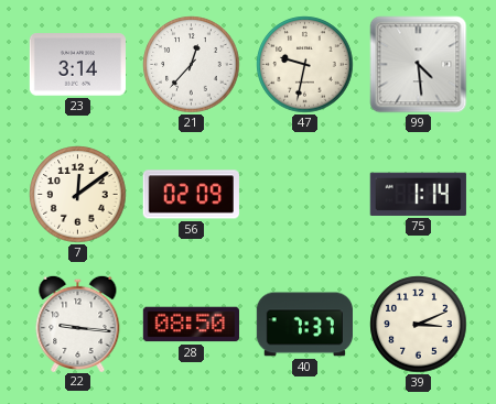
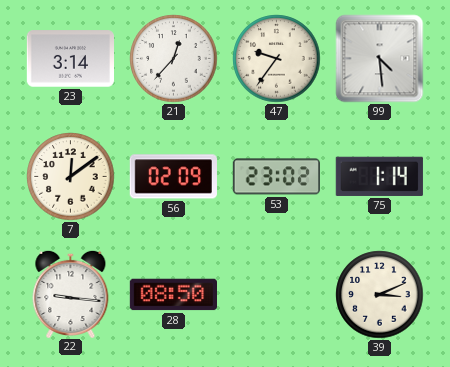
47: 9:32 -> 9:36
53: none -> 23:02
40: 7:37 -> none
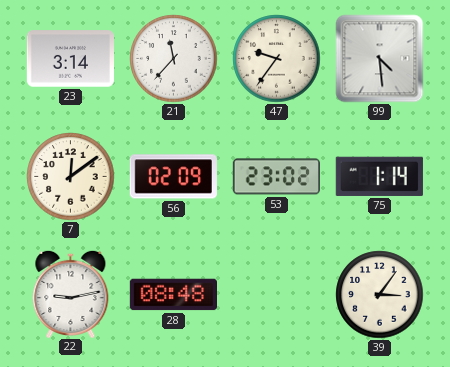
21: 12:37 -> 11:37
22: 9:16 -> 9:13
28: 08:50 -> 08:48
39: 3:11 -> 3:06
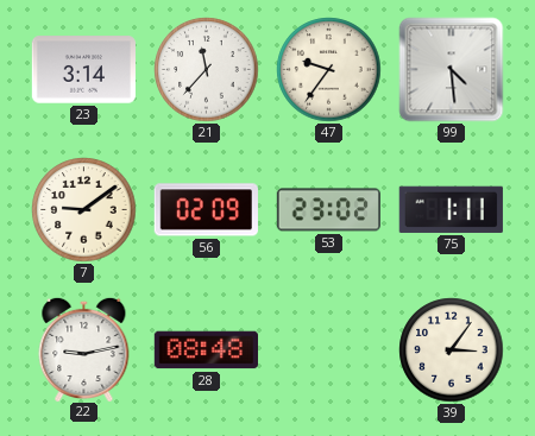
7: 12:09 -> 9:09
75: 1:14 -> 1:11
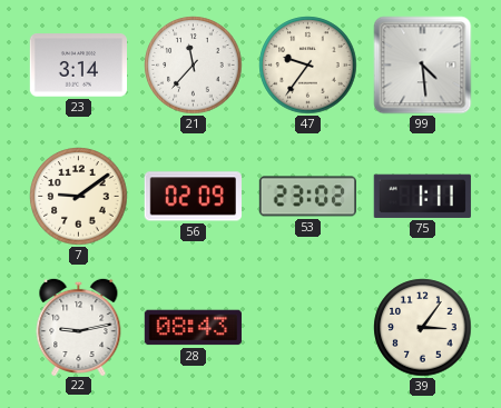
28: 08:48 -> 08:43
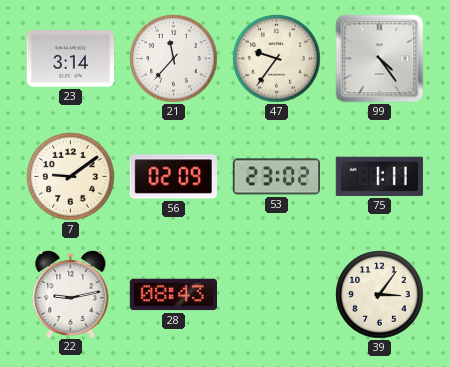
99: 4:29 -> 4:24
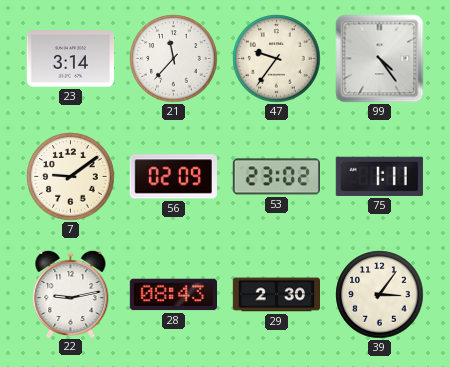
29: none -> 2:30
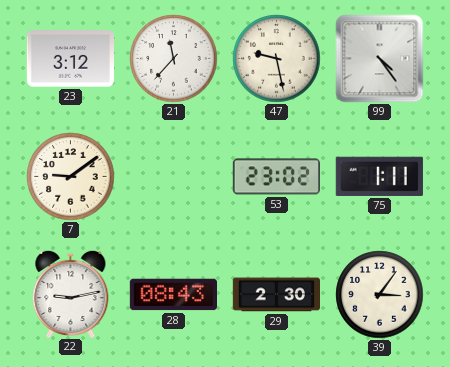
23: 3:14 -> 3:12
47: 9:36 -> 9:28
56: 02:09 -> none
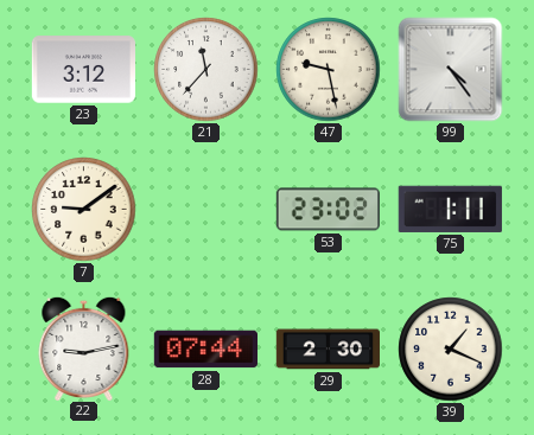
28: 08:43 -> 07:44
39: 3:06 -> 1:19
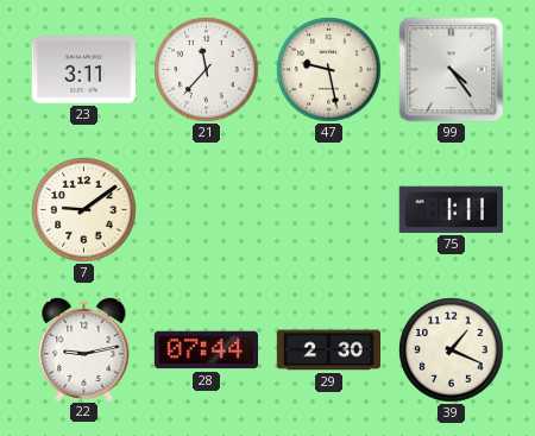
23: 3:12 -> 3:11
53: 23:02 -> none
